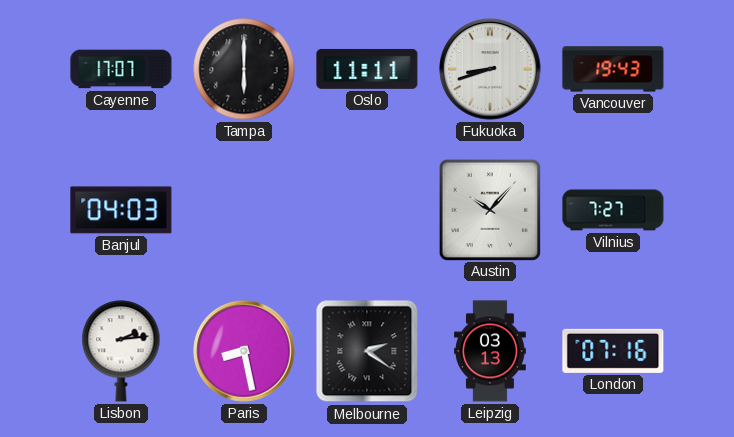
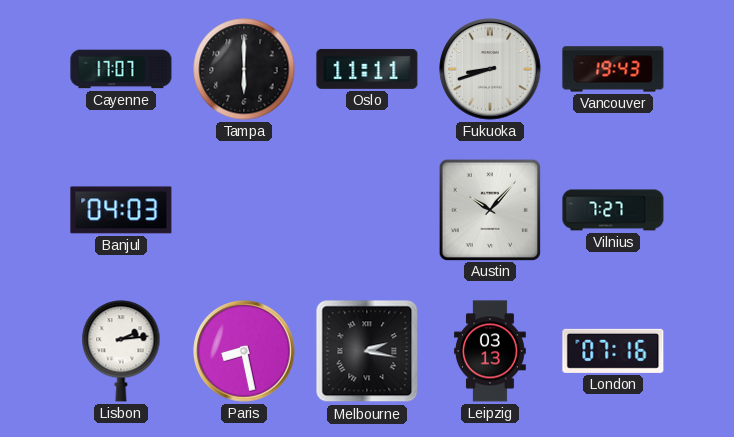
Melbourne: 2:21 -> 2:17
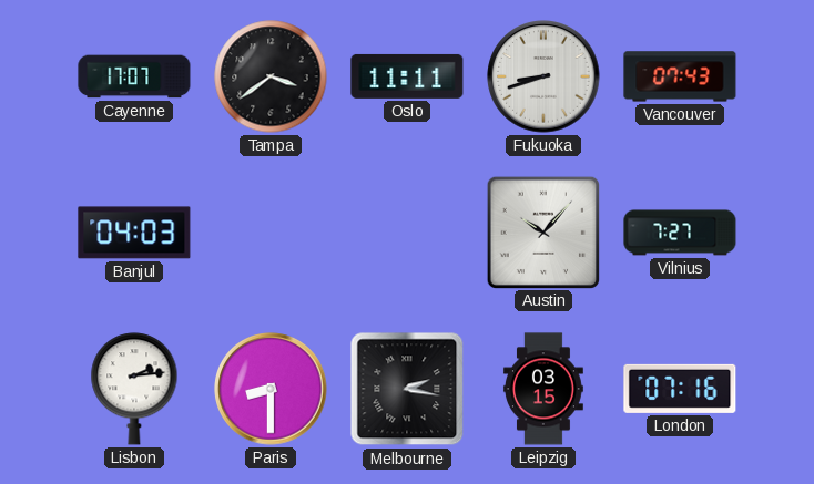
Tampa: 6:00 -> 3:39
Vancouver: 19:43 -> 07:43
Paris: 8:28 -> 8:30
Leipzig: 03:13 -> 03:15
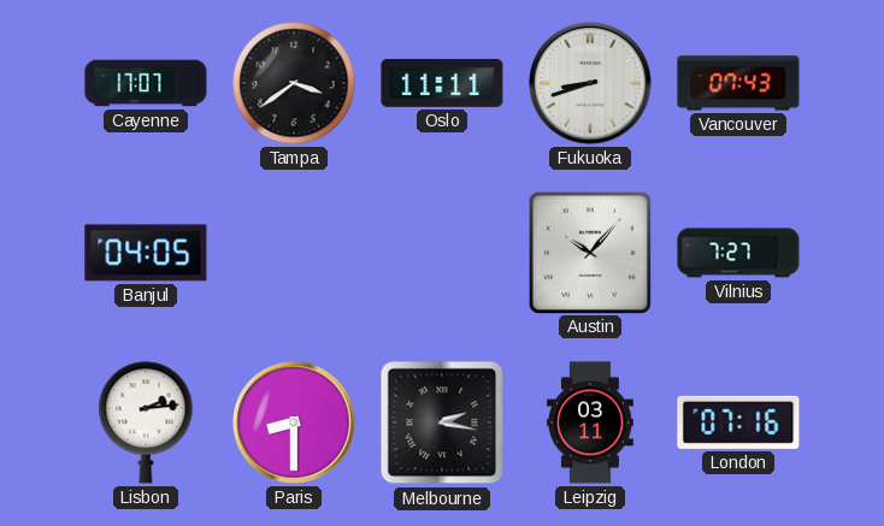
Banjul: 04:03 -> 04:05
Leipzig: 03:15 -> 03:11
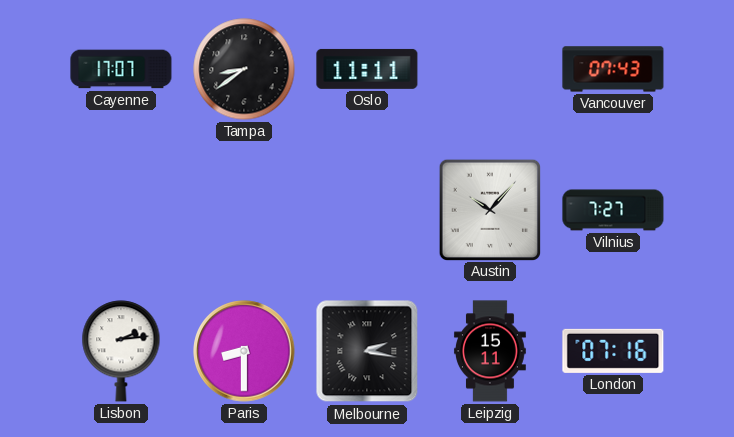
Tampa: 3:39 -> 8:39
Fukuoka: 8:42 -> none
Banjul: 04:05 -> none
Leipzig: 03:11 -> 15:11
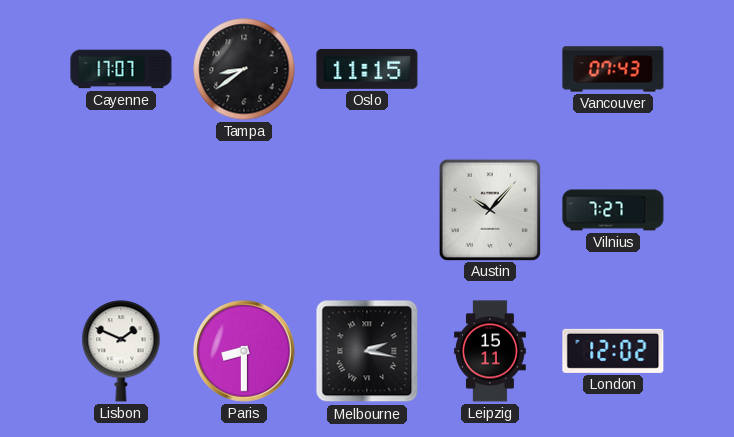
Oslo: 11:11 -> 11:15
Lisbon: 2:14 -> 1:49
London: 07:16 -> 12:02
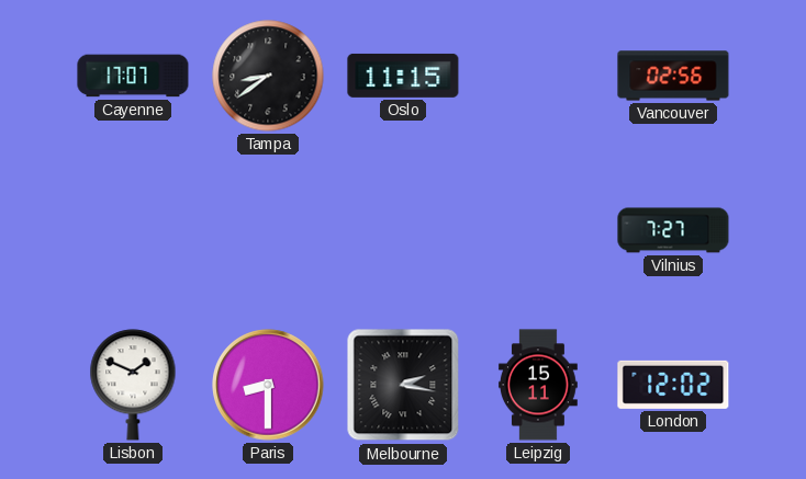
Vancouver: 07:43 -> 02:56
Austin: 10:07 -> none
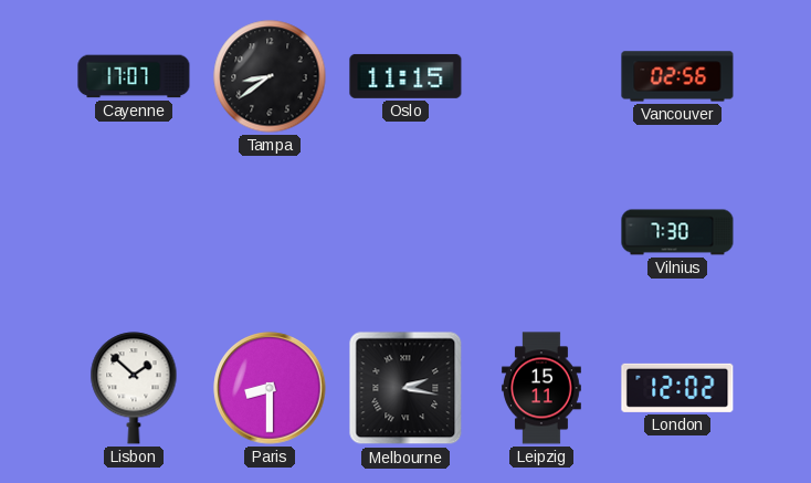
Vilnius: 7:27 -> 7:30
Lisbon: 1:49 -> 1:52
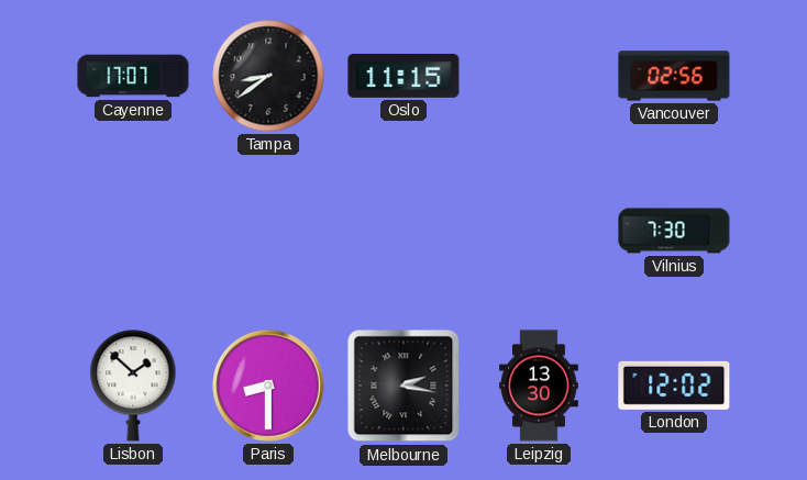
Leipzig: 15:11 -> 13:30
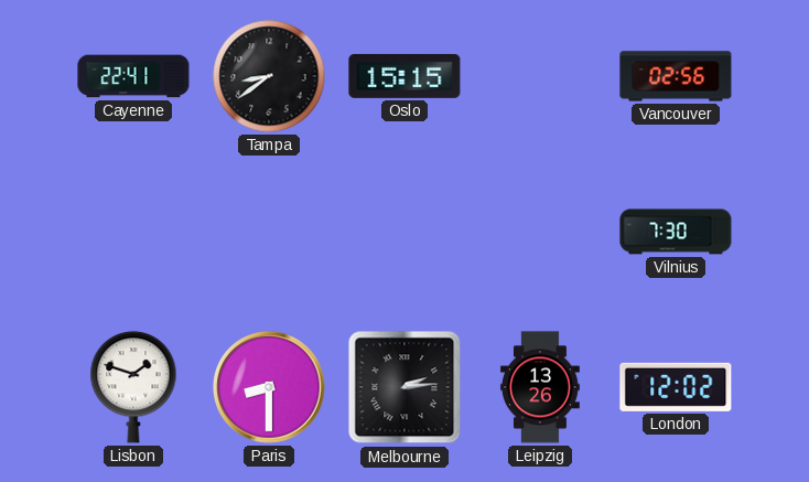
Cayenne: 17:07 -> 22:41
Oslo: 11:15 -> 15:15
Lisbon: 1:52 -> 1:48
Melbourne: 2:17 -> 2:14
Leipzig: 13:30 -> 13:26
